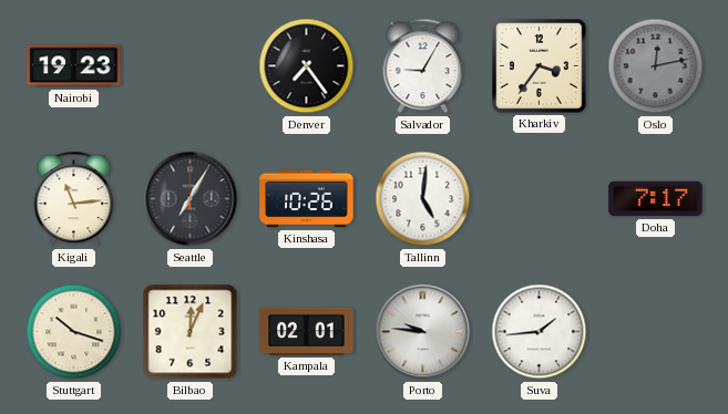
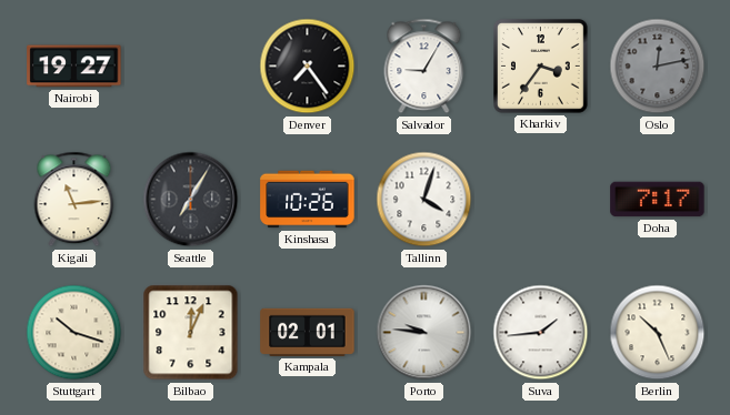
Nairobi: 19:23 -> 19:27
Tallinn: 5:01 -> 4:03
Berlin: none -> 10:26
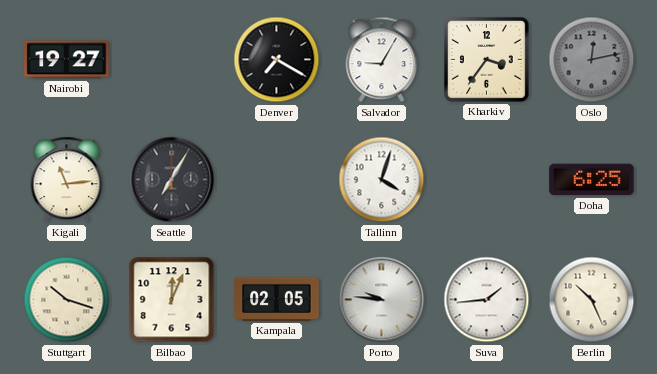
Denver: 7:24 -> 7:20
Kinshasa: 10:26 -> none
Doha: 7:17 -> 6:25
Kampala: 02:01 -> 02:05
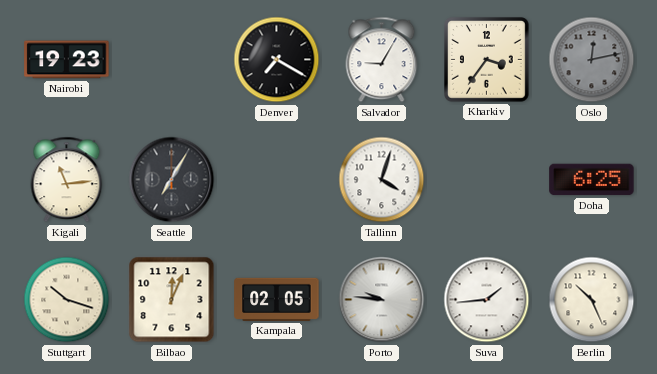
Nairobi: 19:27 -> 19:23
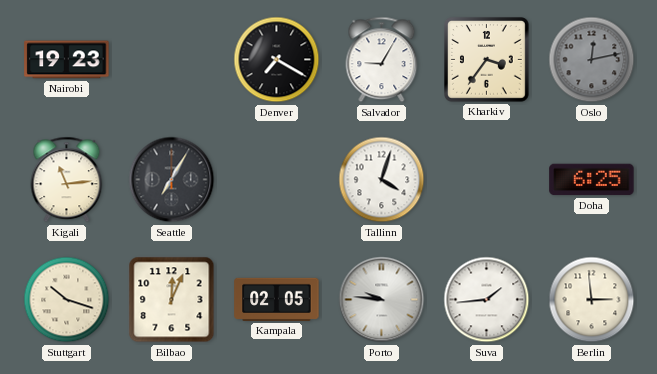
Berlin: 10:26 -> 2:59
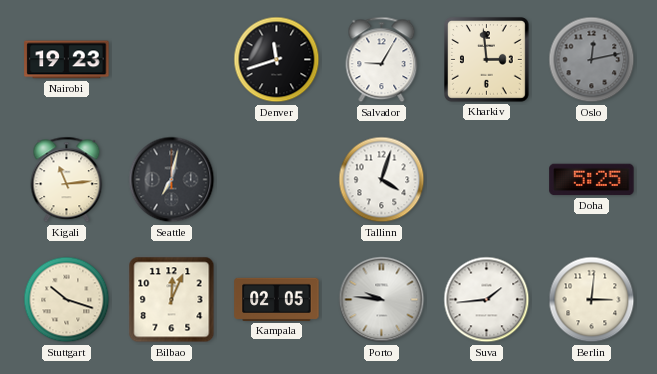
Denver: 7:20 -> 11:42
Kharkiv: 3:36 -> 2:59
Seattle: 7:05 -> 7:02
Doha: 6:25 -> 5:25
Berlin: 2:59 -> 3:01
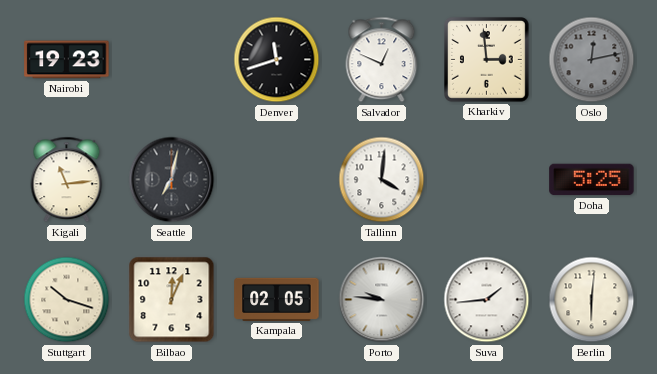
Salvador: 9:05 -> 12:49
Tallinn: 4:03 -> 4:01
Berlin: 3:01 -> 6:01
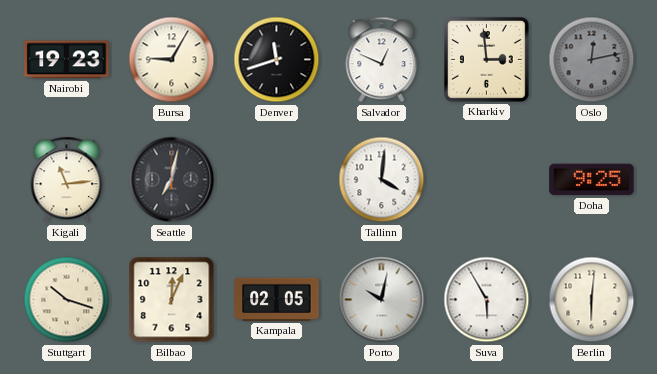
Bursa: none -> 9:05
Doha: 5:25 -> 9:25
Porto: 9:46 -> 10:02
Suva: 1:44 -> 5:55
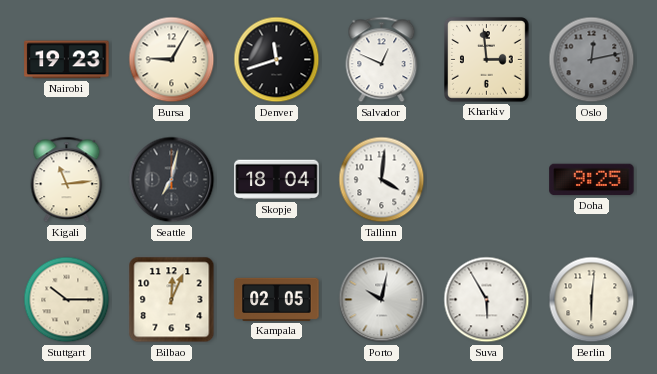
Skopje: none -> 18:04
Stuttgart: 10:18 -> 10:15
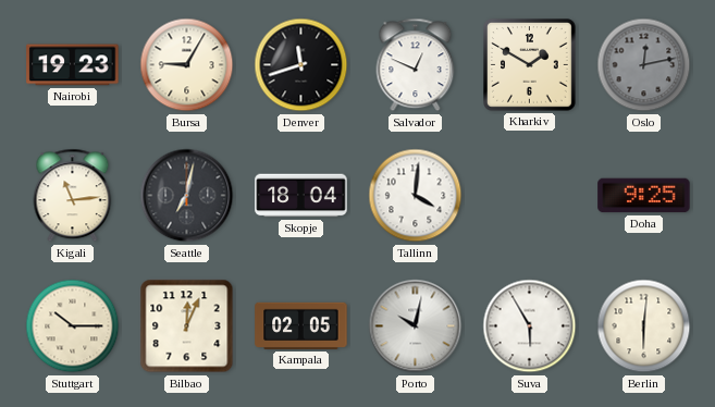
Kharkiv: 2:59 -> 1:50
